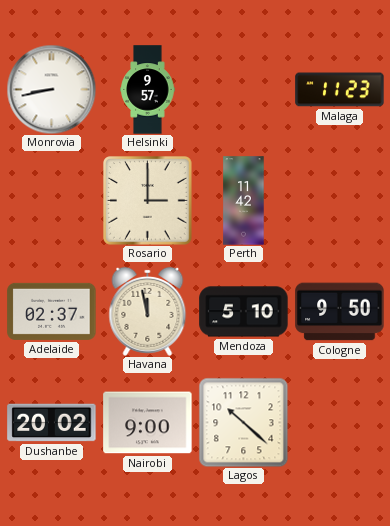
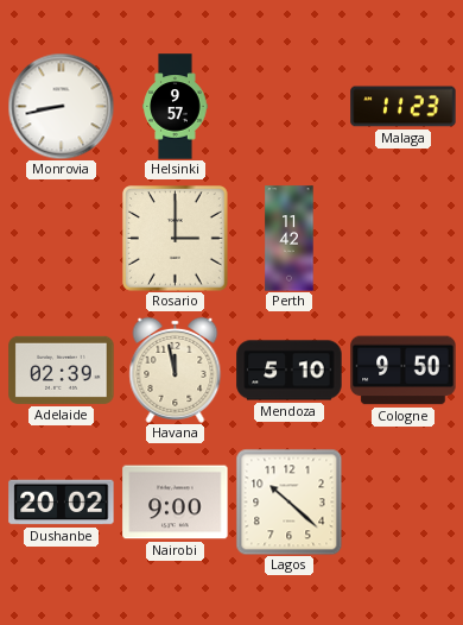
Adelaide: 02:37 -> 02:39
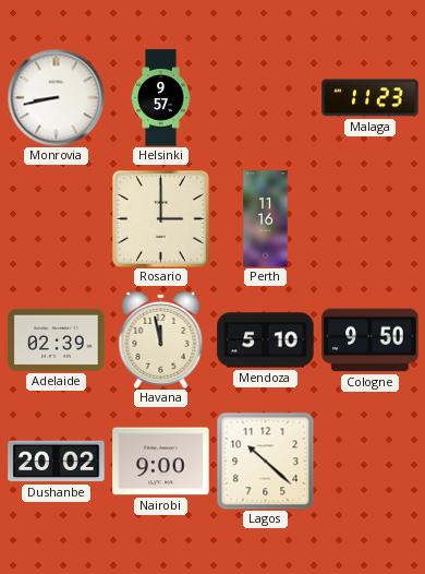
Perth: 11:42 -> 11:16
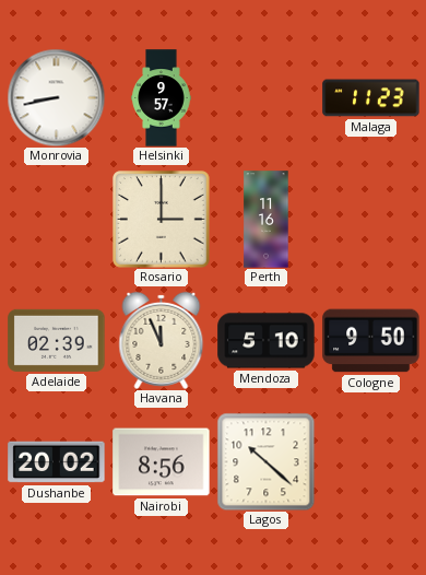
Havana: 11:58 -> 11:56
Nairobi: 9:00 -> 8:56
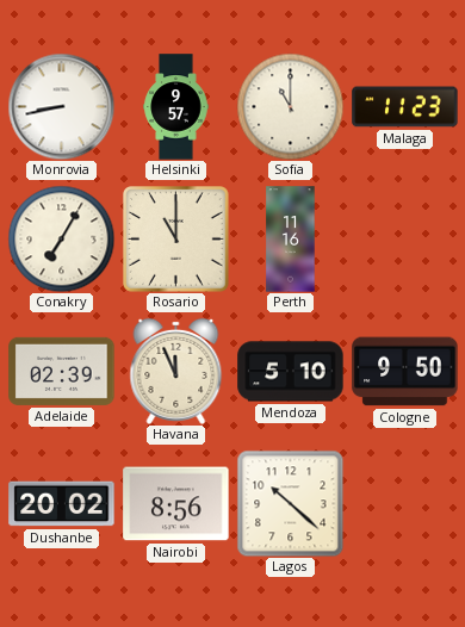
Sofia: none -> 11:00
Conakry: none -> 7:05
Rosario: 3:00 -> 11:00
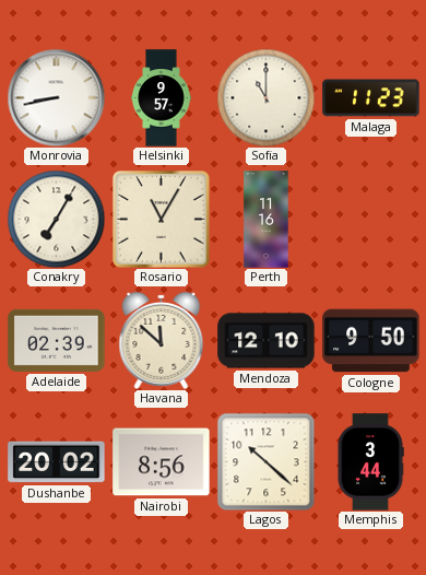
Rosario: 11:00 -> 11:05
Havana: 11:56 -> 11:52
Mendoza: 5:10 -> 12:10
Memphis: none -> 3:44
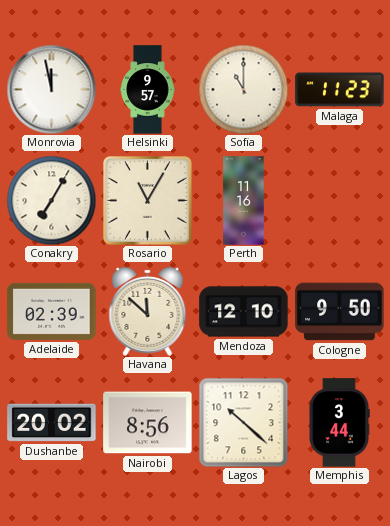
Monrovia: 8:43 -> 11:58
